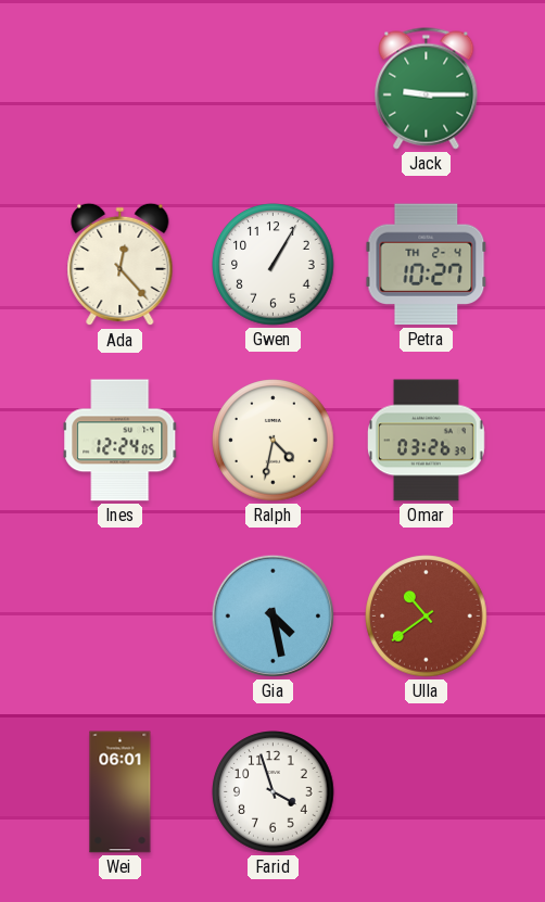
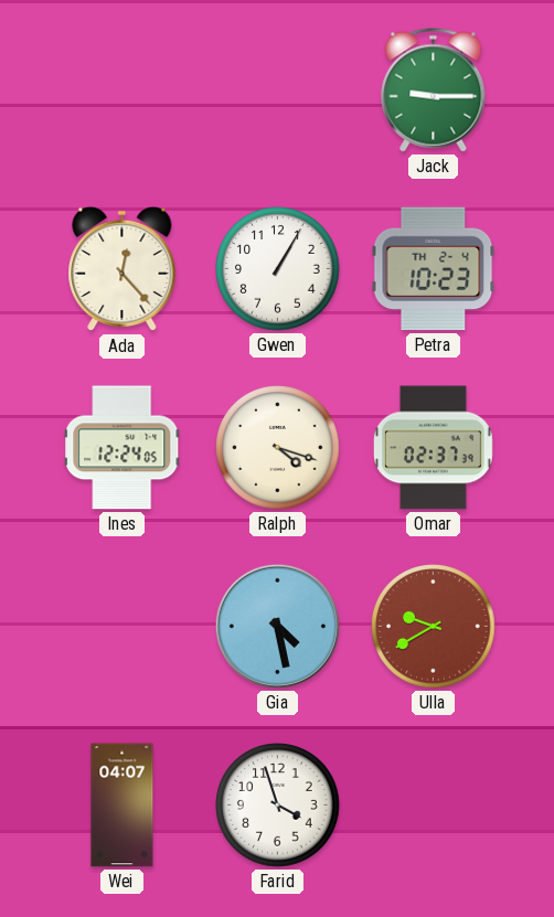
Petra: 10:27 -> 10:23
Ralph: 4:32 -> 4:18
Omar: 03:26 -> 02:37
Ulla: 10:39 -> 9:40
Wei: 06:01 -> 04:07
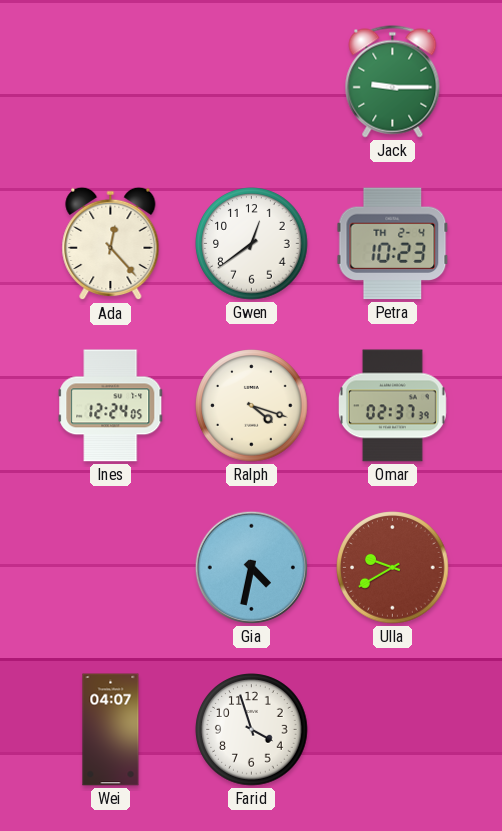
Gwen: 1:05 -> 12:39
Gia: 4:28 -> 4:32
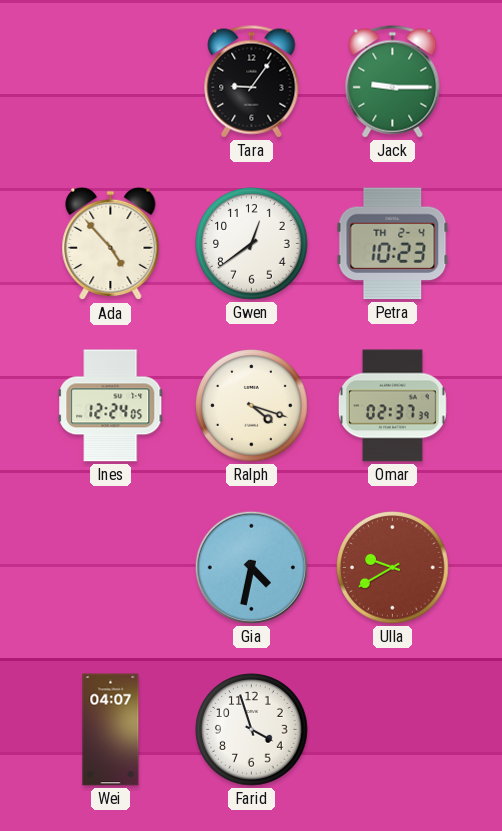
Tara: none -> 9:06
Ada: 12:23 -> 4:53
